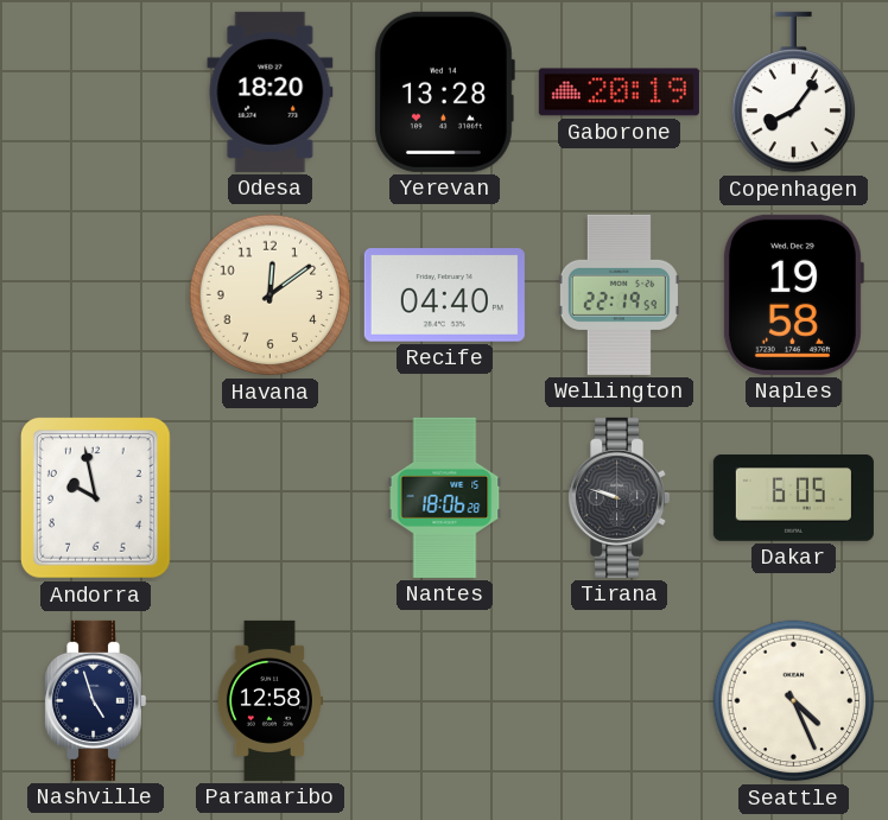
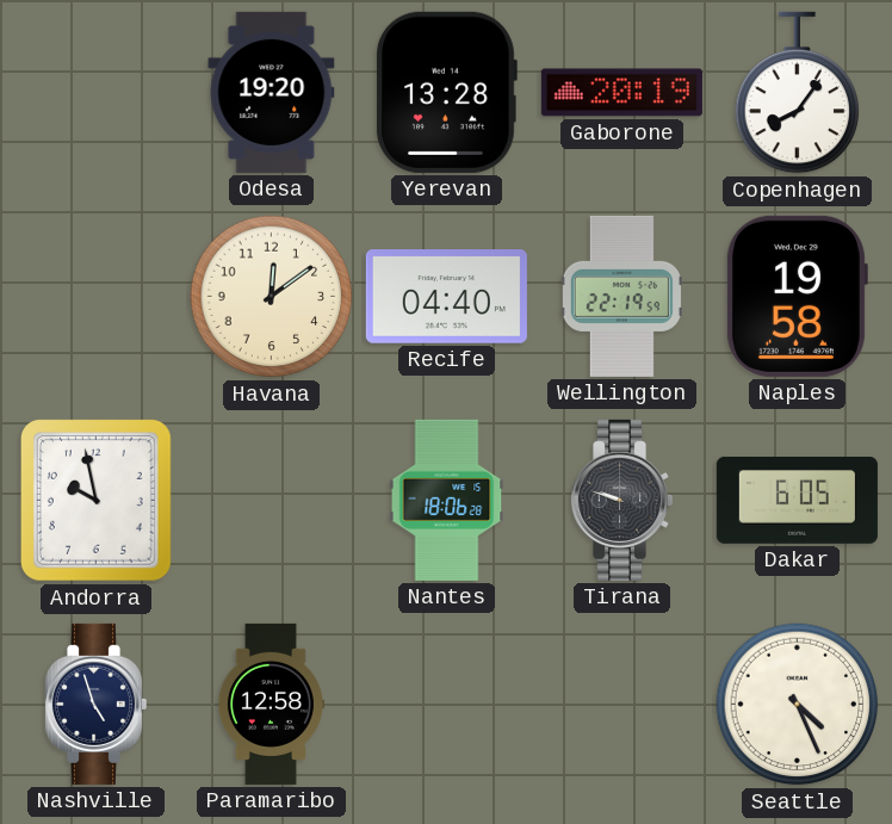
Odesa: 18:20 -> 19:20
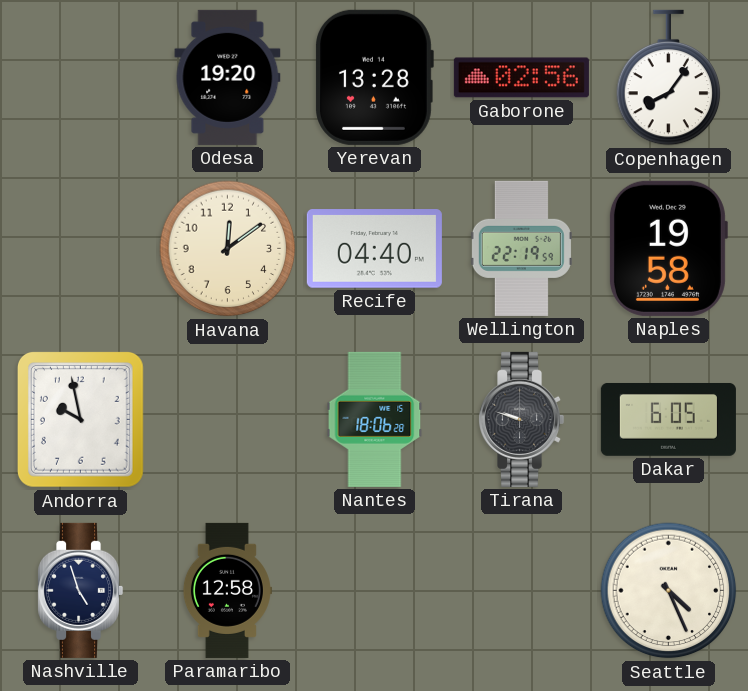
Gaborone: 20:19 -> 02:56
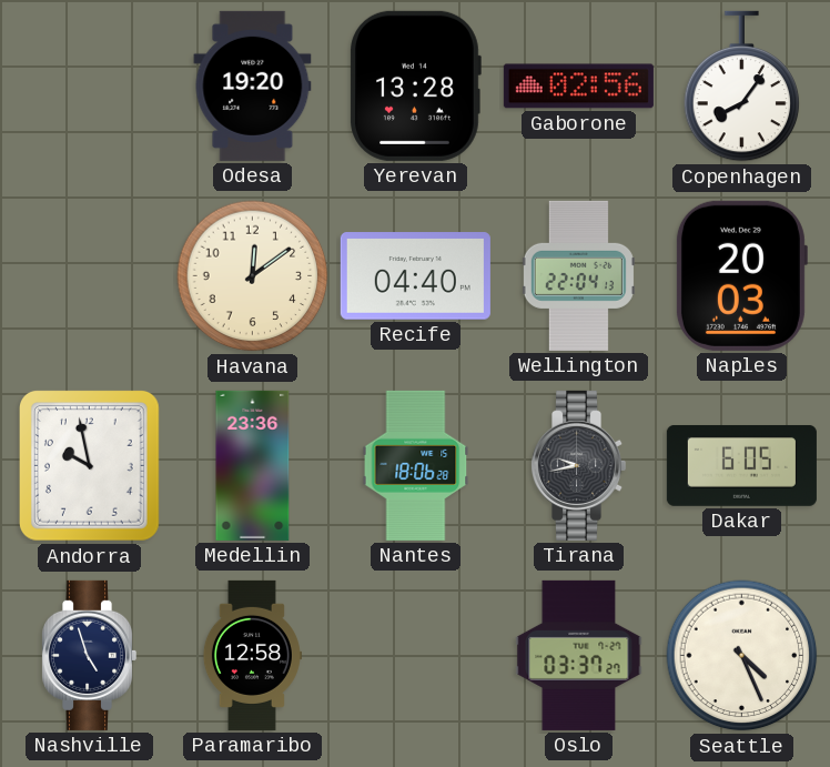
Wellington: 22:19 -> 22:04
Naples: 19:58 -> 20:03
Medellin: none -> 23:36
Tirana: 9:48 -> 9:43
Oslo: none -> 03:37
